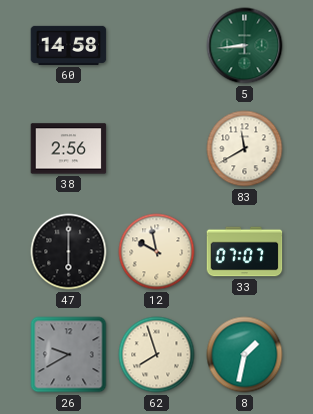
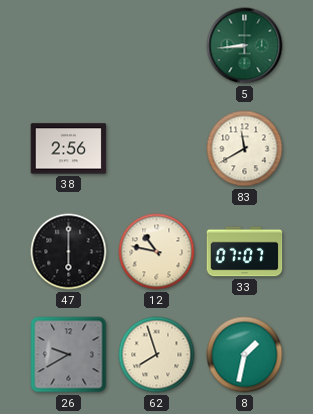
60: 14:58 -> none
12: 9:58 -> 10:47
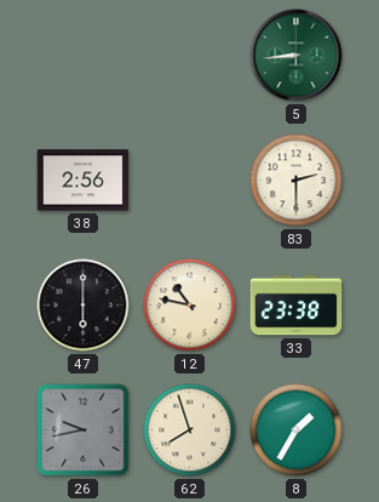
83: 11:40 -> 2:30
33: 07:07 -> 23:38
26: 9:40 -> 9:43
8: 1:32 -> 1:35
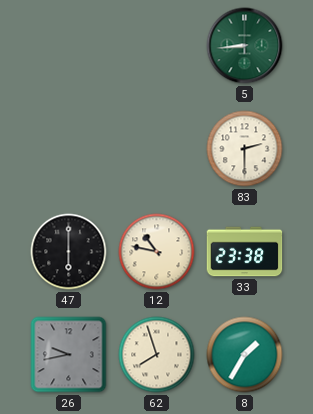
38: 2:56 -> none
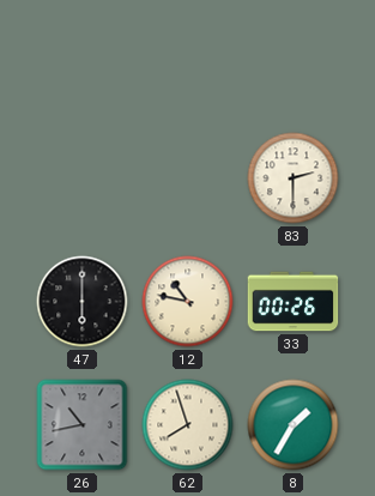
5: 8:44 -> none
33: 23:38 -> 00:26
26: 9:43 -> 10:43
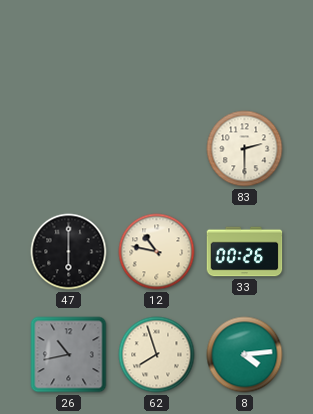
8: 1:35 -> 4:14
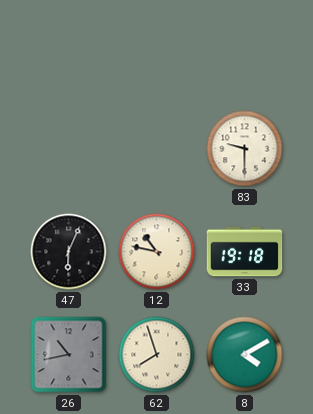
83: 2:30 -> 9:30
47: 6:00 -> 6:04
33: 00:26 -> 19:18
8: 4:14 -> 4:10
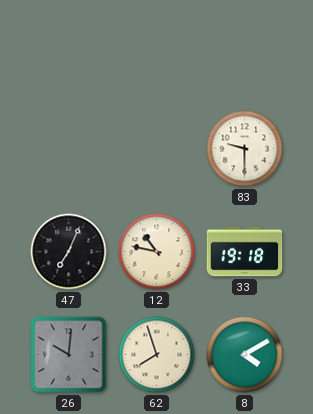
47: 6:04 -> 7:04
26: 10:43 -> 10:01
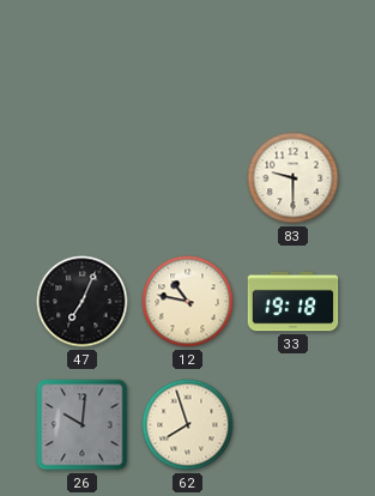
8: 4:10 -> none
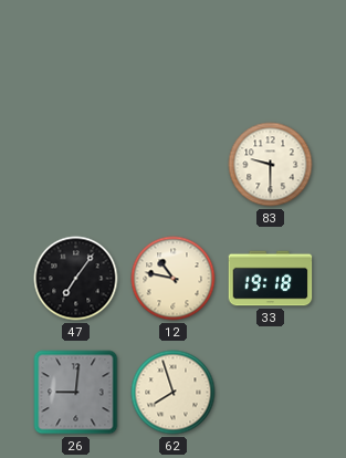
47: 7:04 -> 7:06
26: 10:01 -> 9:01
